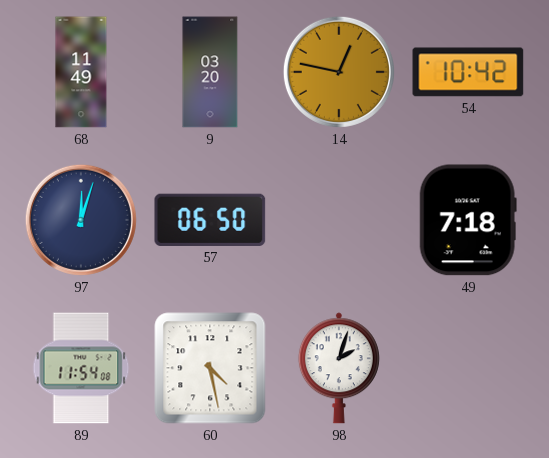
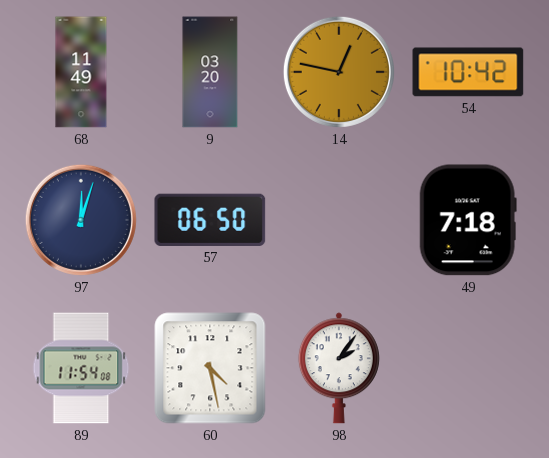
98: 2:03 -> 2:06
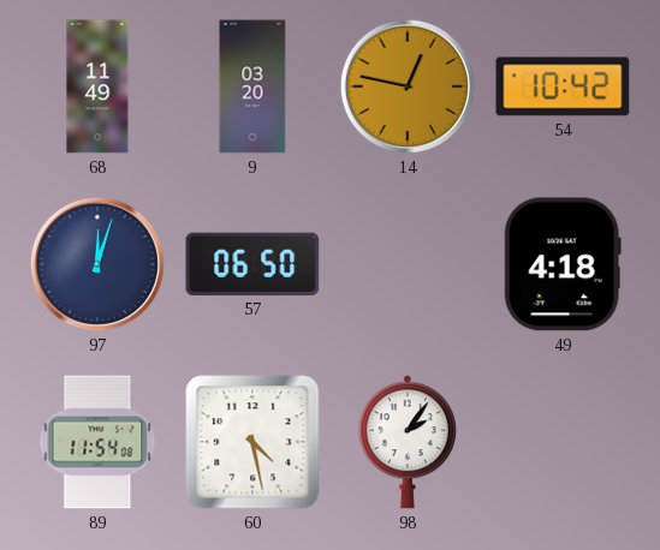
49: 7:18 -> 4:18
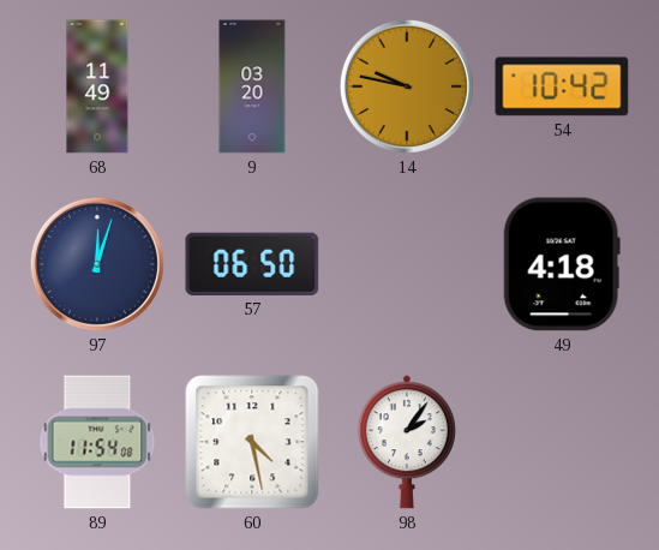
14: 12:47 -> 9:47
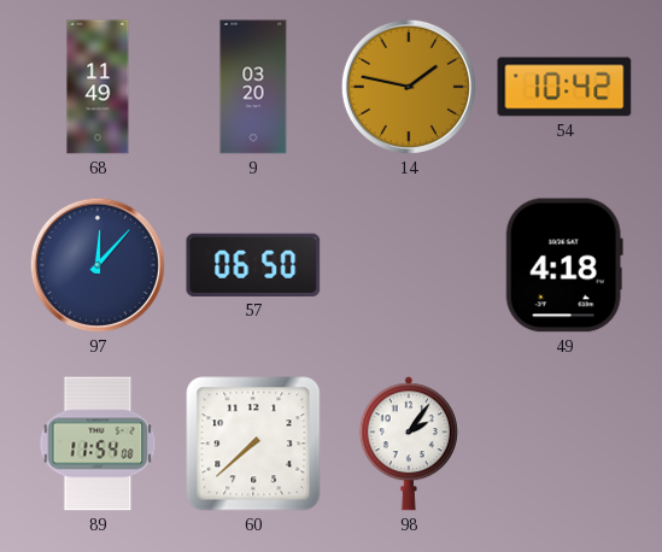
14: 9:47 -> 1:47
97: 12:03 -> 12:07
60: 4:28 -> 7:38
